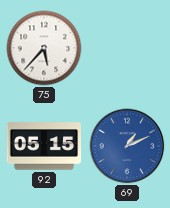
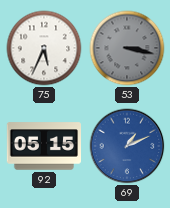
75: 5:37 -> 5:34
53: none -> 3:17
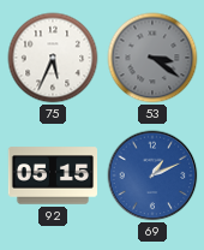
53: 3:17 -> 3:21
